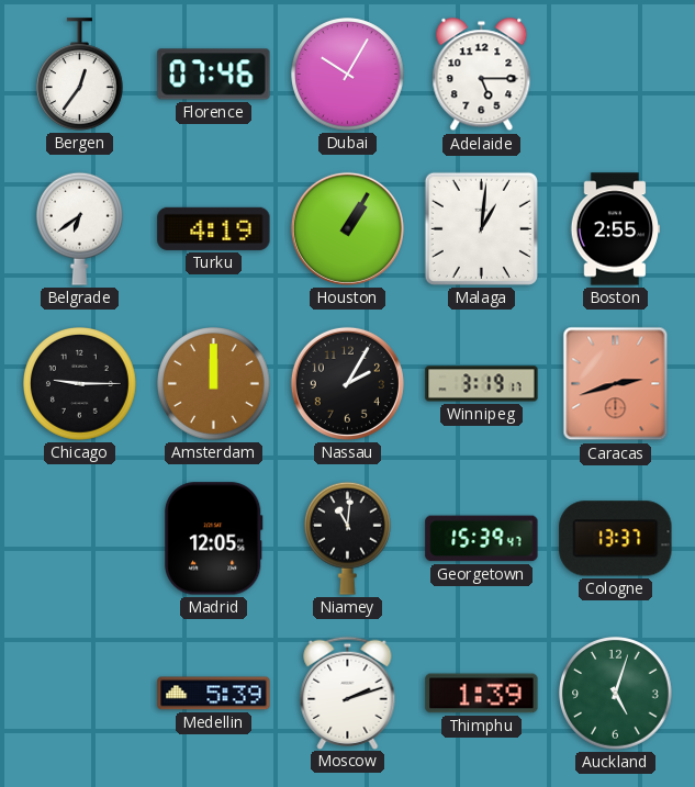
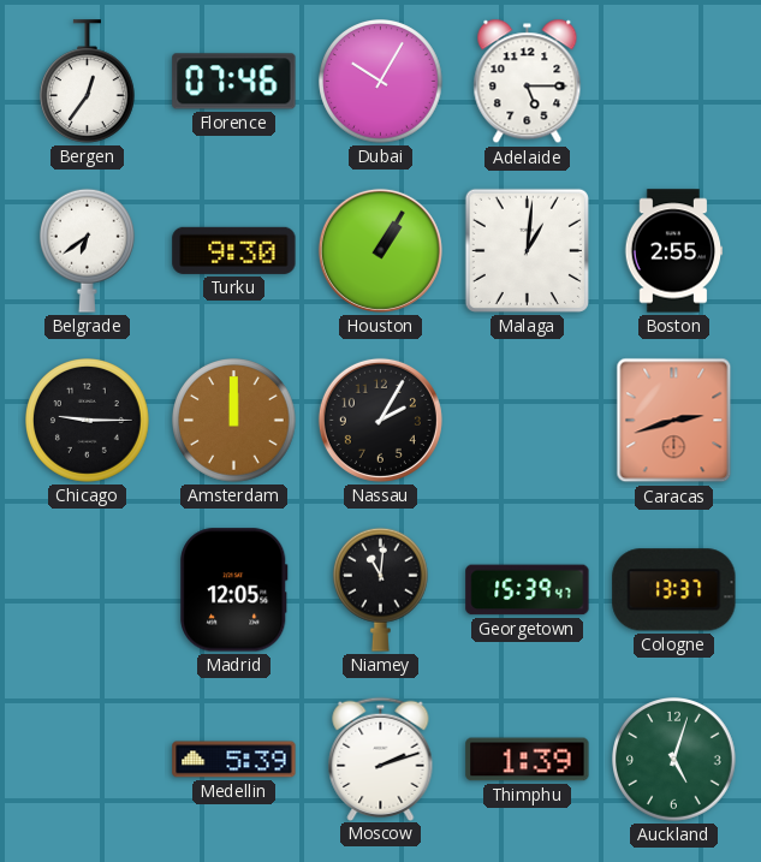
Turku: 4:19 -> 9:30
Winnipeg: 3:19 -> none
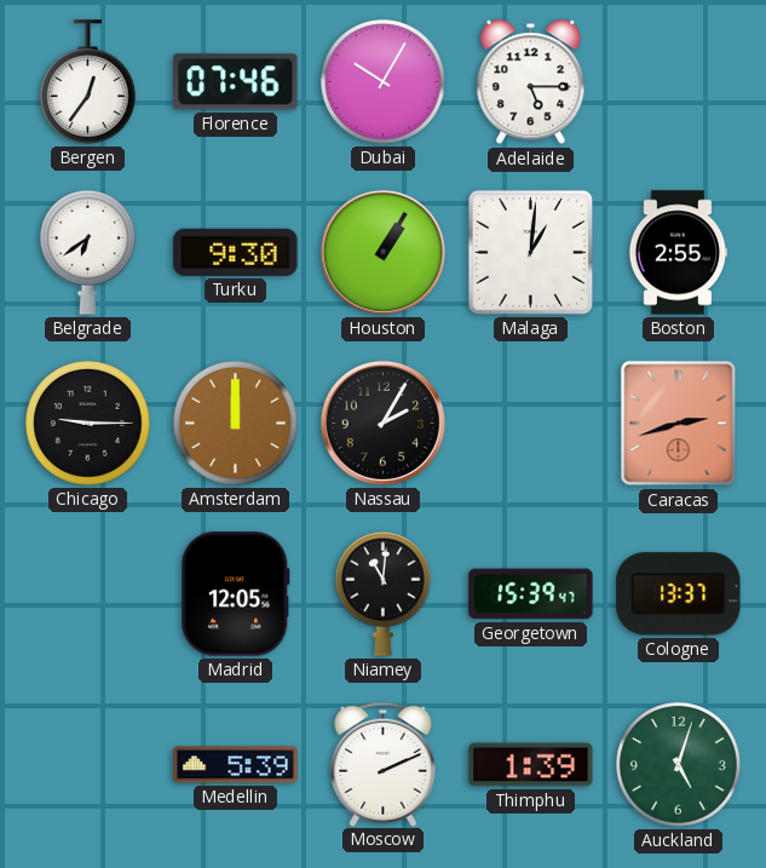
Moscow: 2:12 -> 2:11
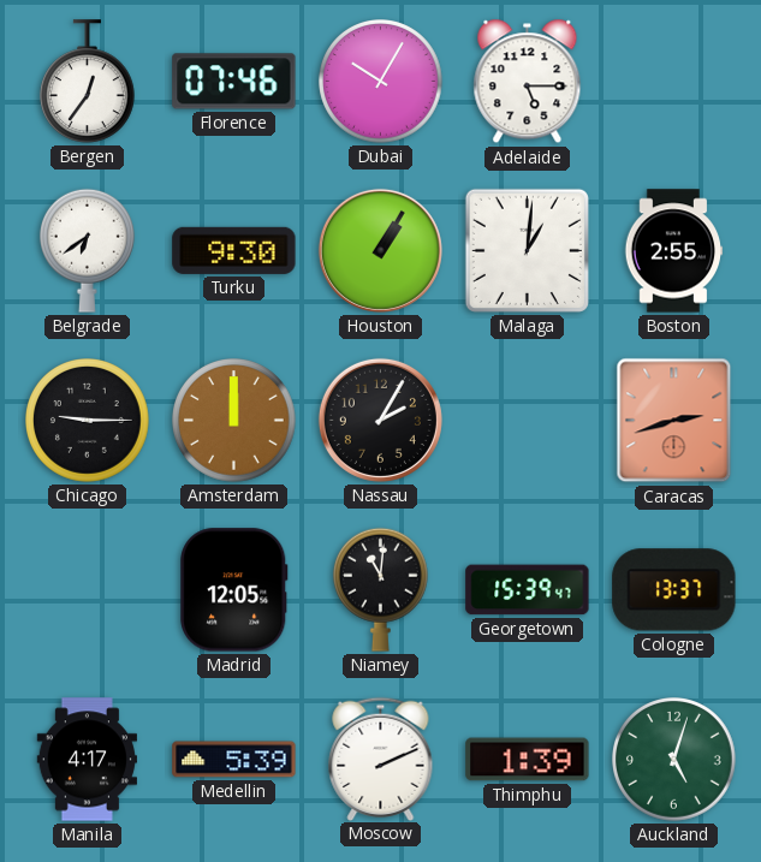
Manila: none -> 4:17
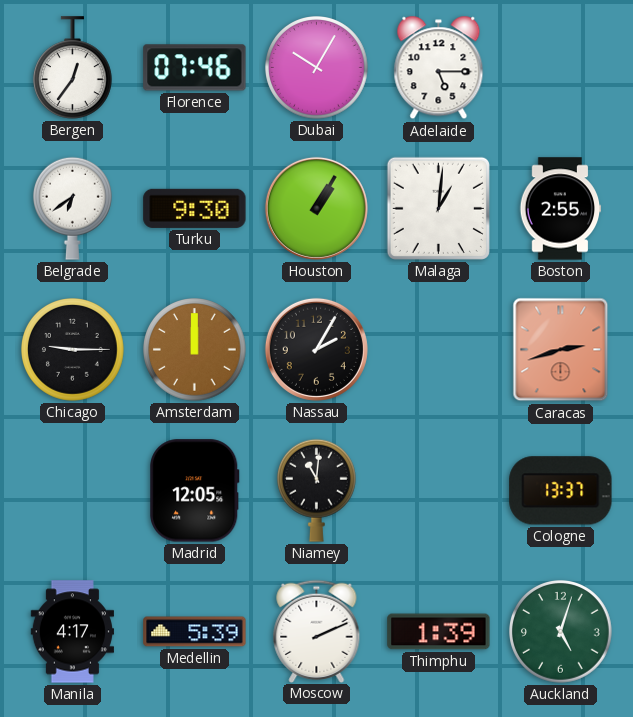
Georgetown: 15:39 -> none
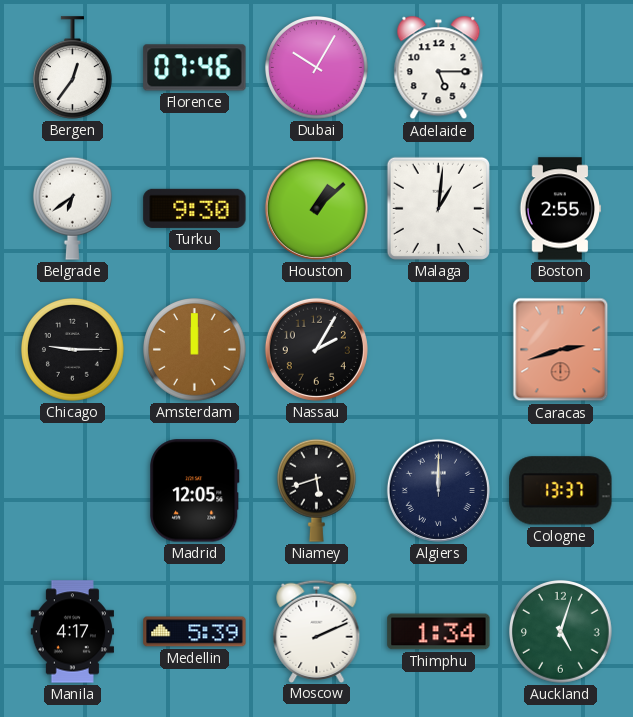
Houston: 1:05 -> 1:08
Niamey: 11:01 -> 5:42
Algiers: none -> 12:00
Thimphu: 1:39 -> 1:34
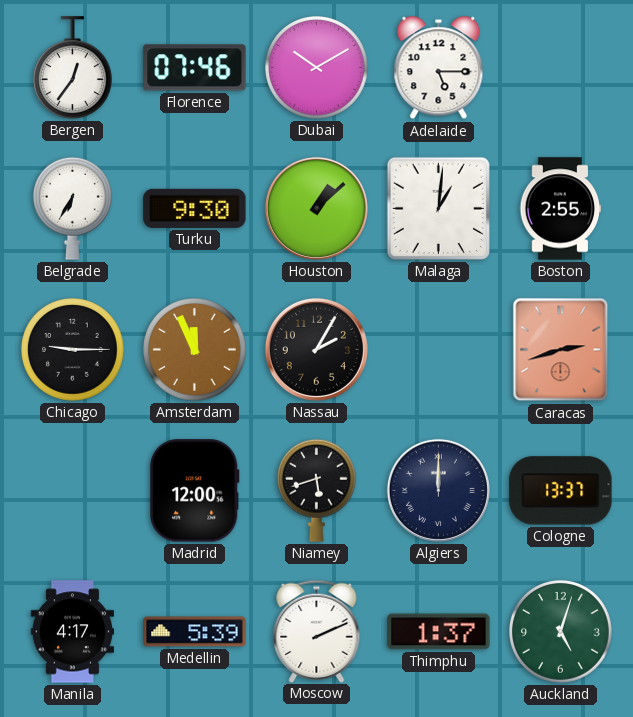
Dubai: 10:05 -> 10:10
Belgrade: 6:39 -> 6:35
Amsterdam: 12:00 -> 11:56
Madrid: 12:05 -> 12:00
Thimphu: 1:34 -> 1:37
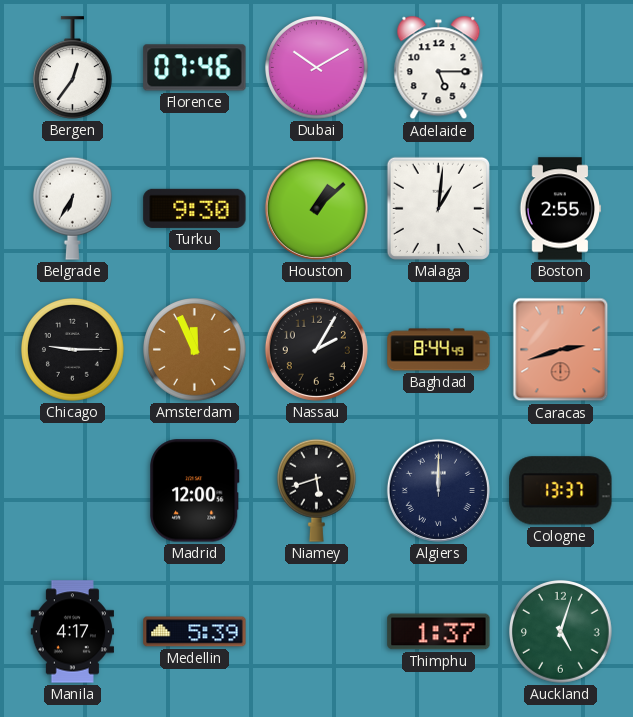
Baghdad: none -> 8:44
Moscow: 2:11 -> none
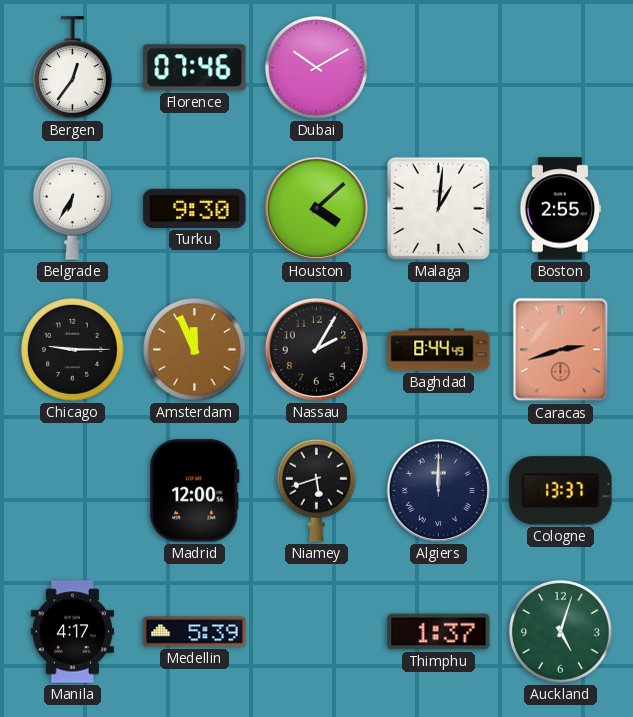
Adelaide: 5:15 -> none
Houston: 1:08 -> 4:08
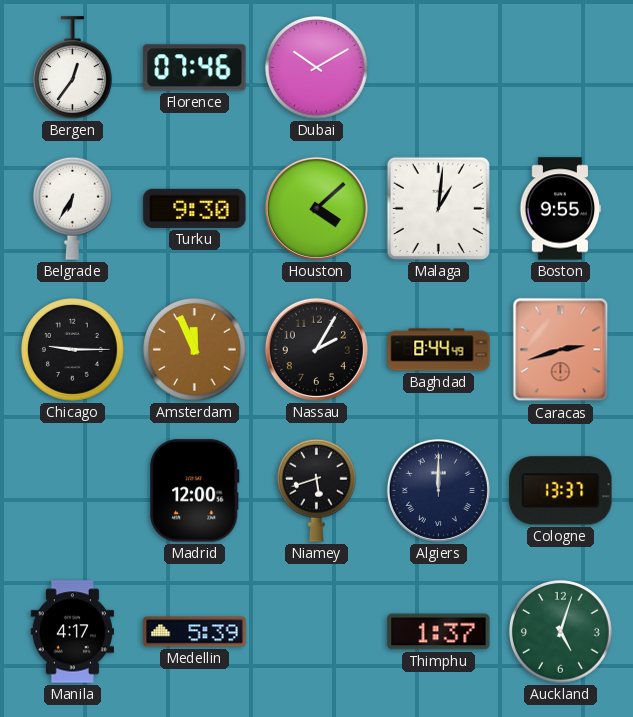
Boston: 2:55 -> 9:55
